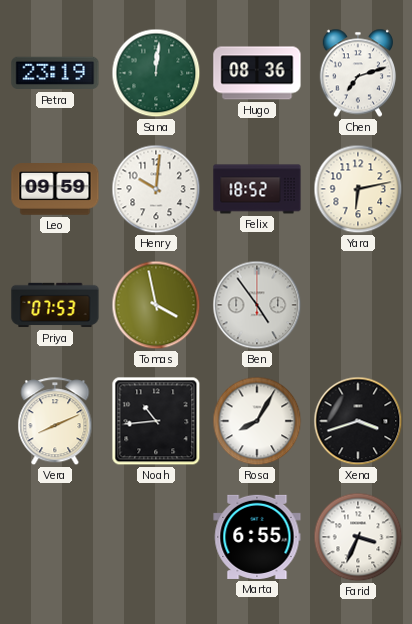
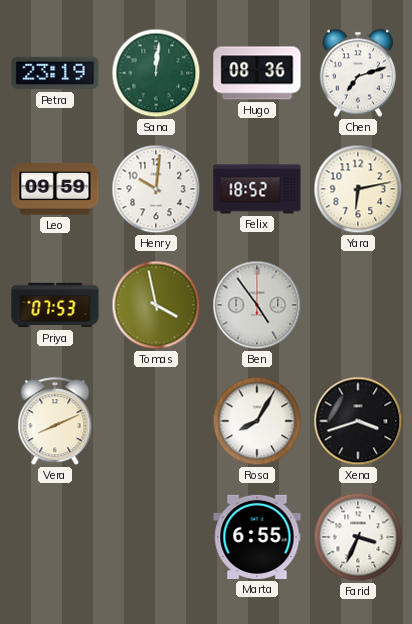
Noah: 10:44 -> none
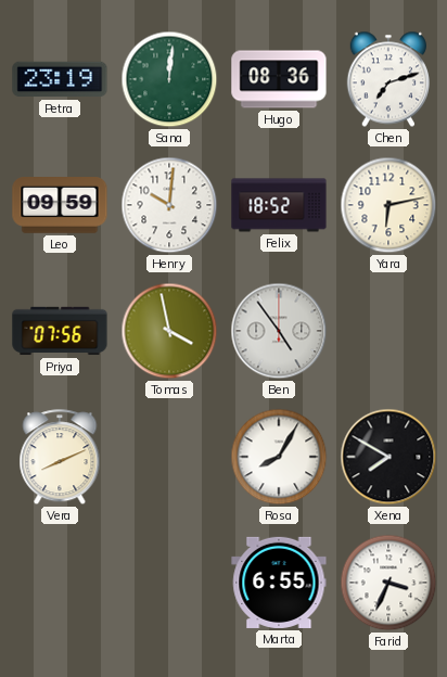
Priya: 07:53 -> 07:56
Xena: 3:42 -> 7:50
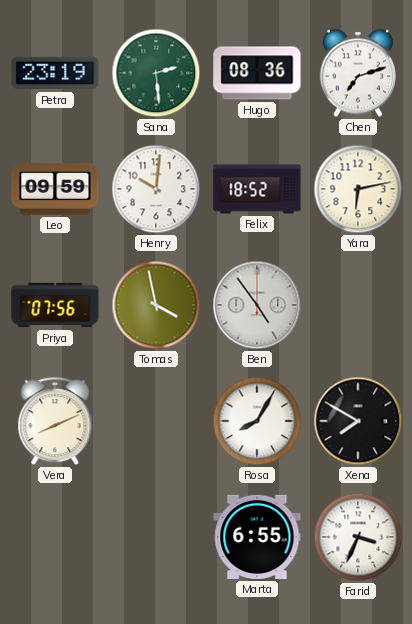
Sana: 12:01 -> 2:29
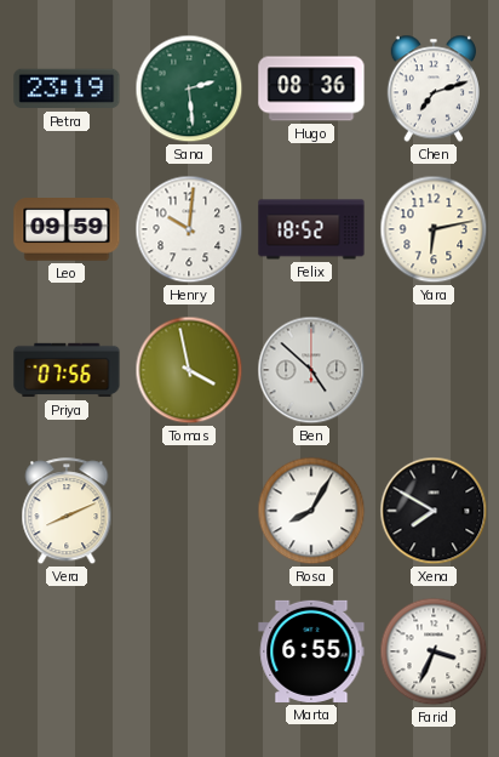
Ben: 4:54 -> 4:52
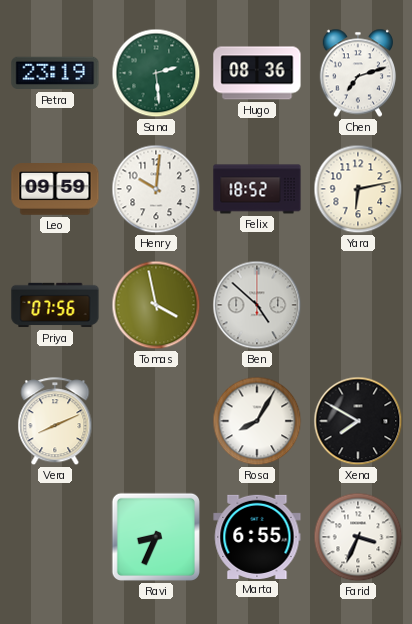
Ravi: none -> 8:34
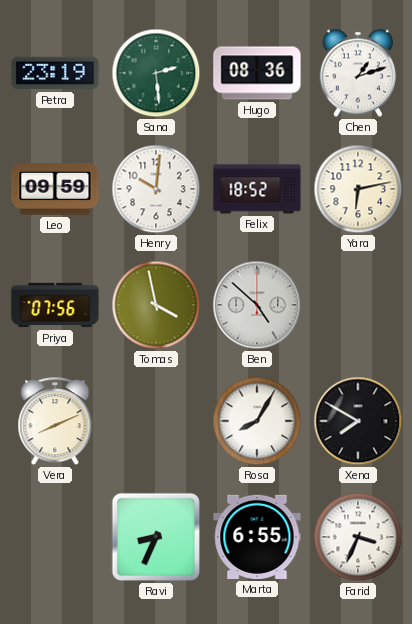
Chen: 7:12 -> 1:12
